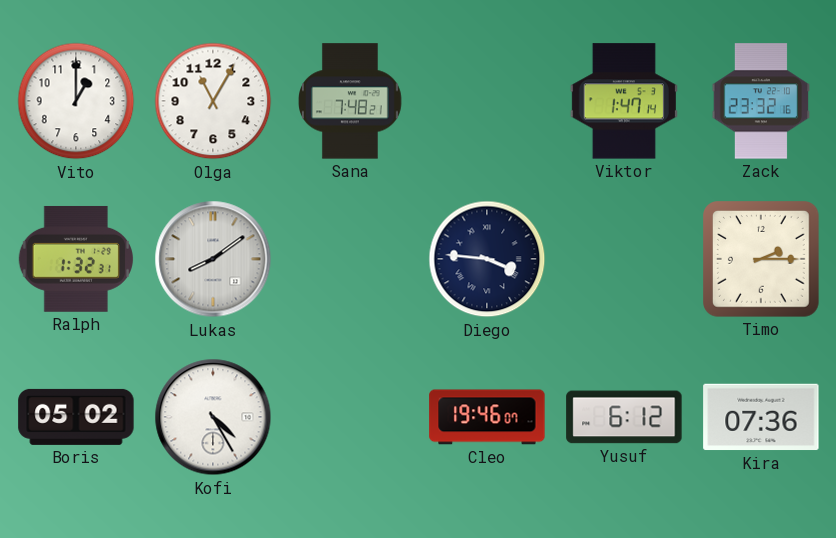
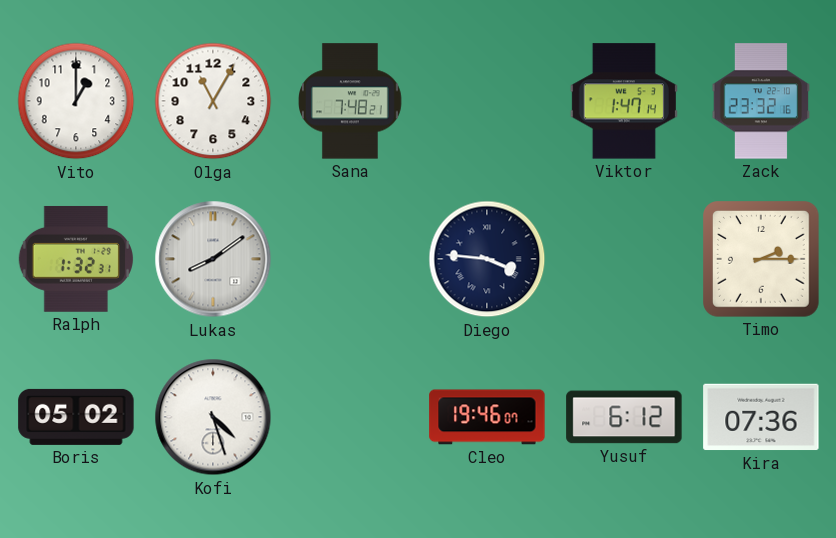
Kofi: 4:25 -> 4:27
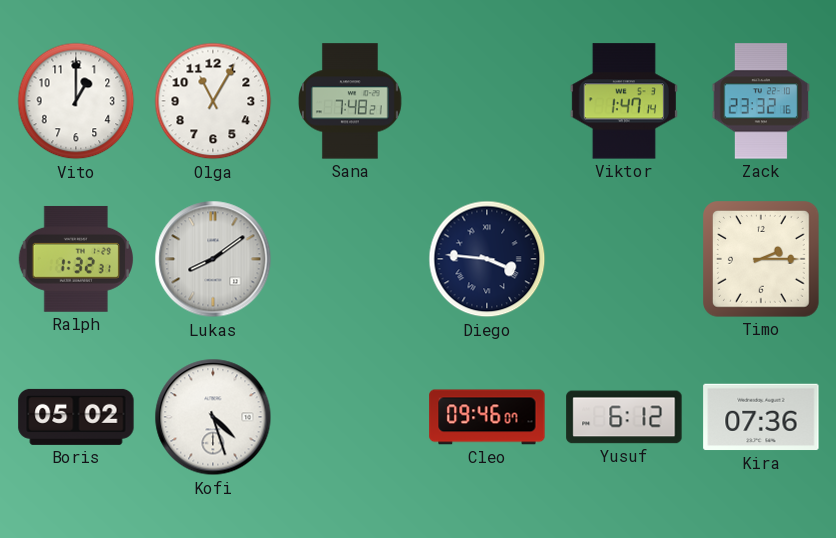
Cleo: 19:46 -> 09:46
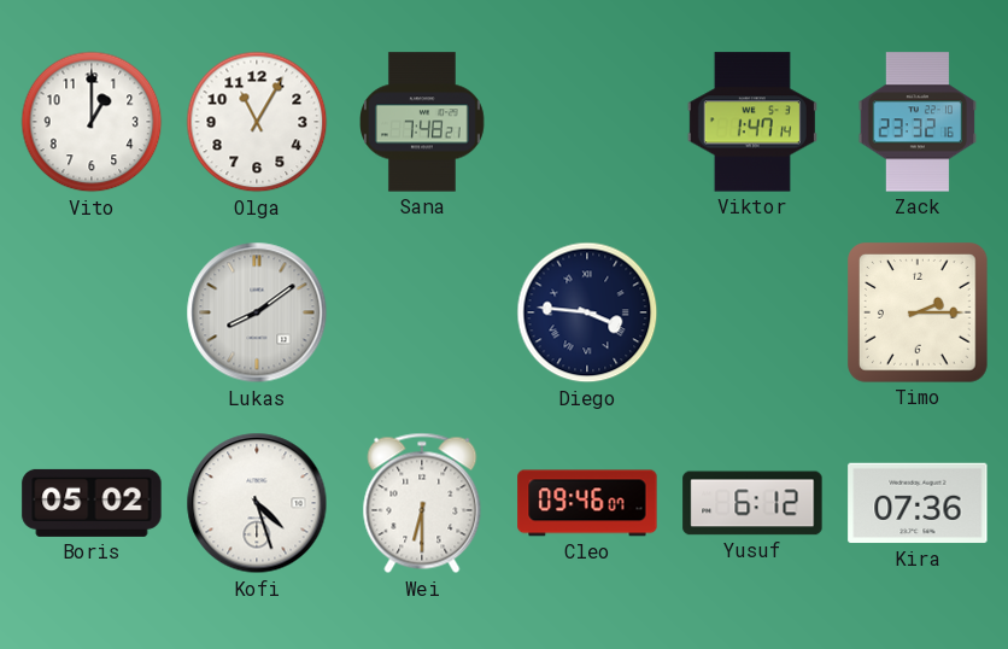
Ralph: 1:32 -> none
Wei: none -> 6:30
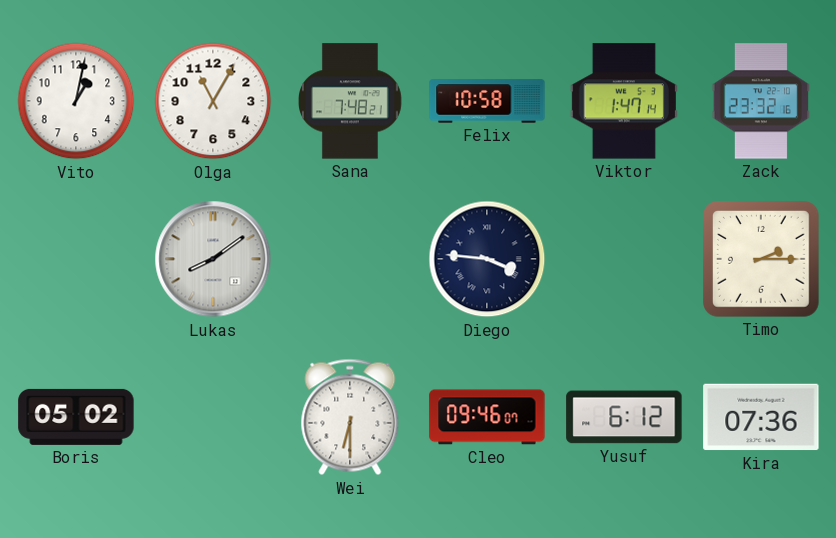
Vito: 1:00 -> 1:02
Felix: none -> 10:58
Kofi: 4:27 -> none
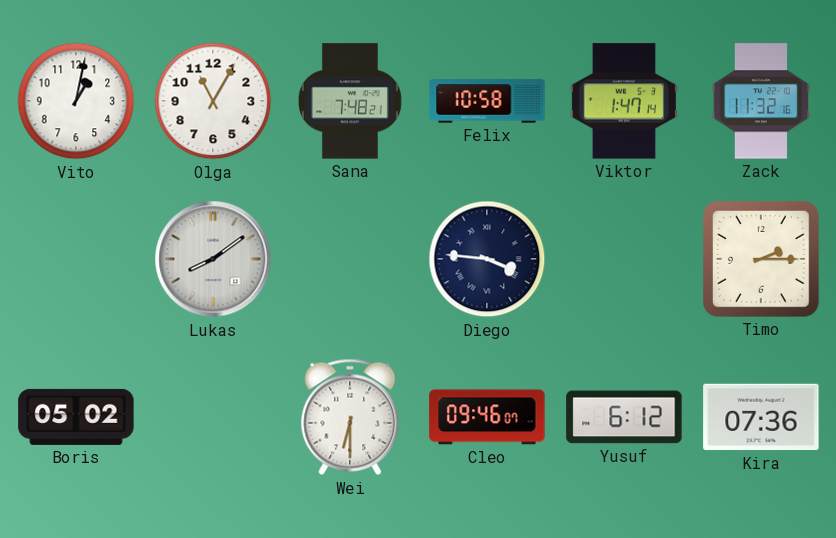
Zack: 23:32 -> 11:32
